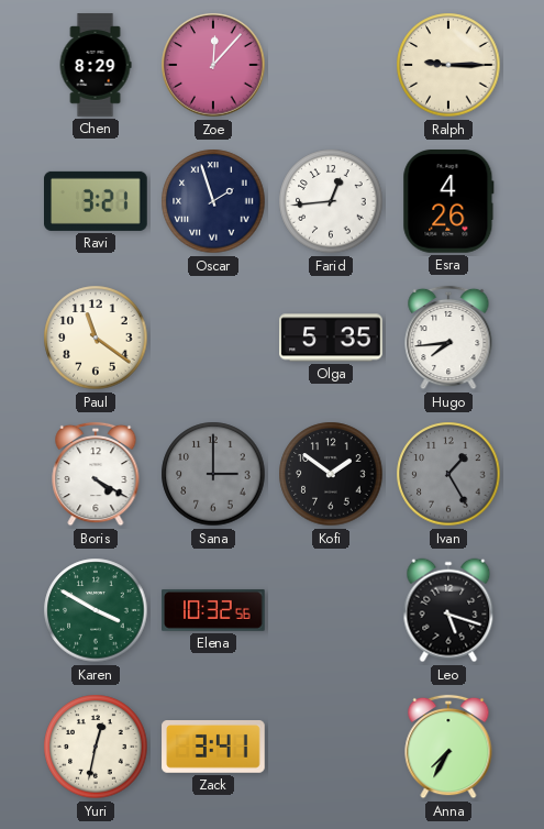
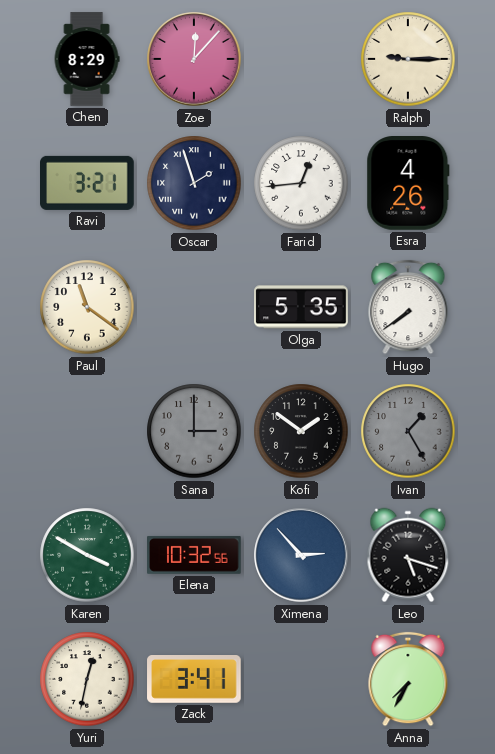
Hugo: 7:44 -> 7:39
Boris: 4:20 -> none
Ximena: none -> 2:53
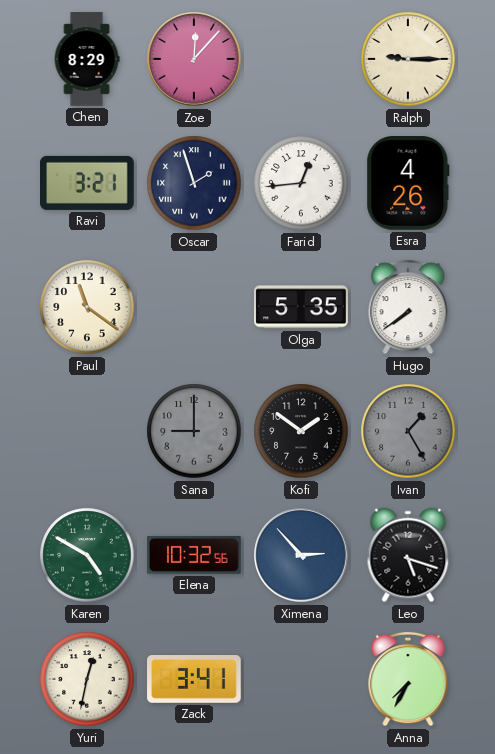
Sana: 3:00 -> 9:00
Karen: 3:50 -> 4:50
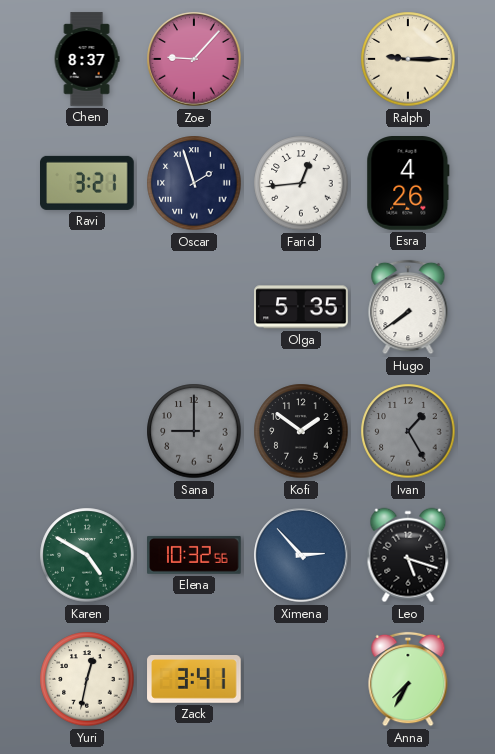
Chen: 8:29 -> 8:37
Zoe: 12:07 -> 9:07
Paul: 11:21 -> none
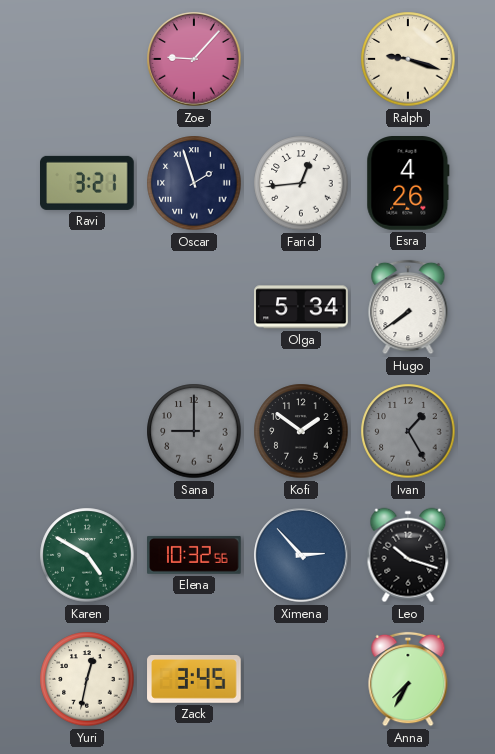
Chen: 8:37 -> none
Ralph: 9:15 -> 9:18
Olga: 5:35 -> 5:34
Leo: 5:18 -> 10:18
Zack: 3:41 -> 3:45
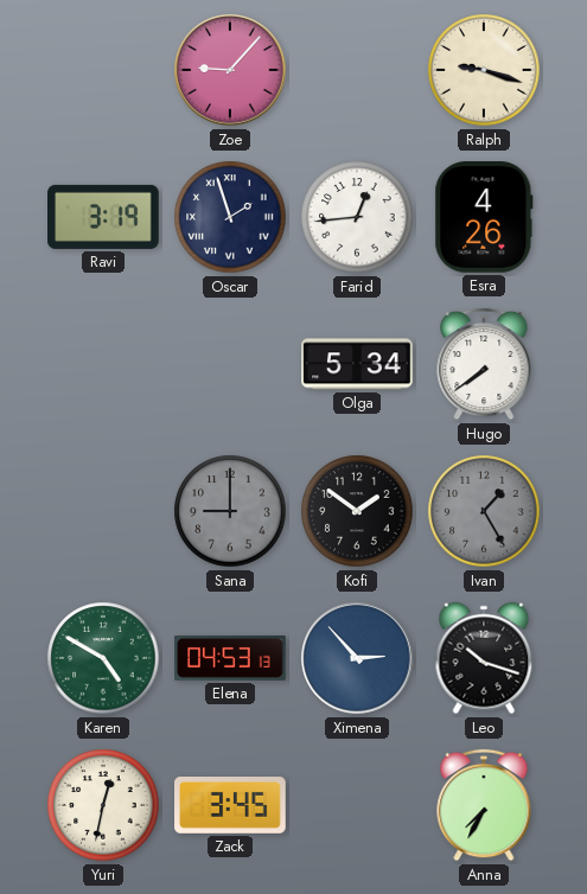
Ravi: 3:21 -> 3:19
Elena: 10:32 -> 04:53
